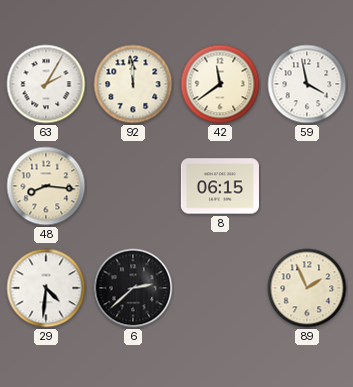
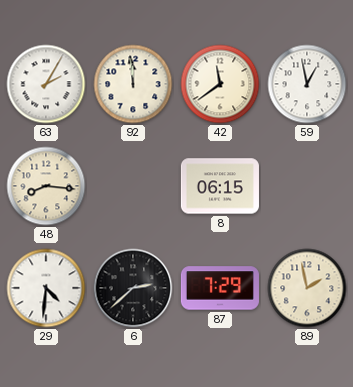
59: 3:58 -> 12:58
87: none -> 7:29
89: 1:56 -> 1:58
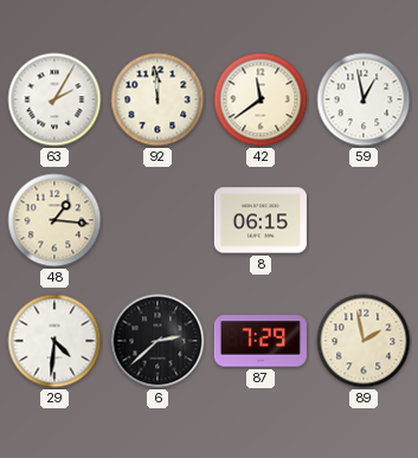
48: 8:16 -> 1:16
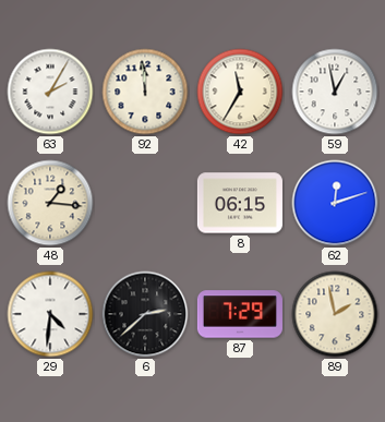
42: 11:39 -> 11:35
62: none -> 12:12
